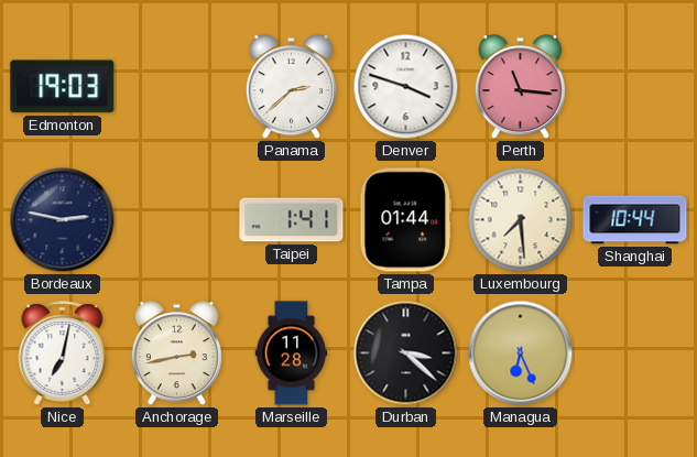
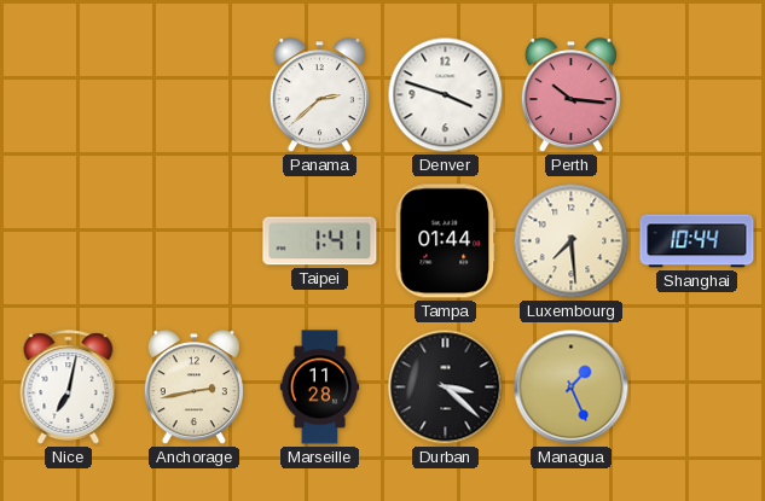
Edmonton: 19:03 -> none
Perth: 11:16 -> 10:16
Bordeaux: 2:47 -> none
Managua: 6:26 -> 1:26
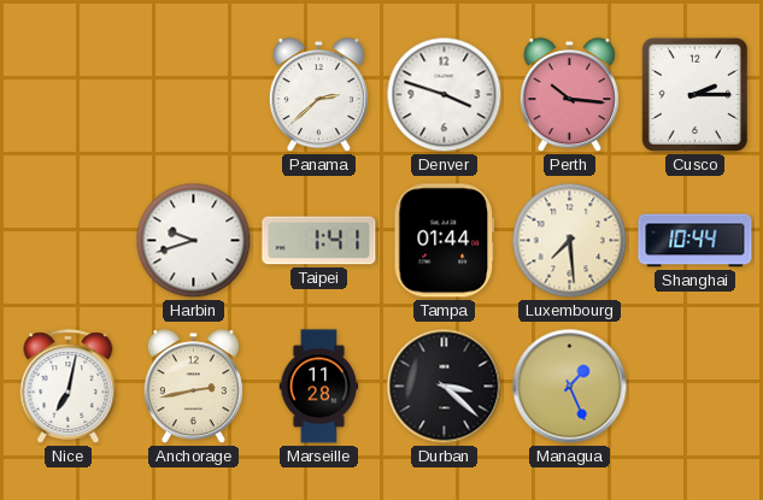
Cusco: none -> 2:15
Harbin: none -> 9:42
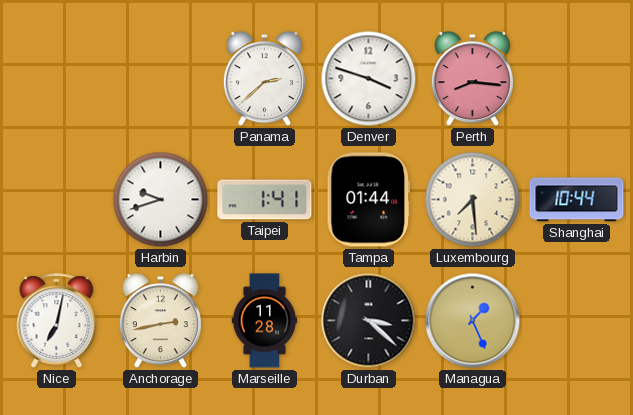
Perth: 10:16 -> 8:16
Cusco: 2:15 -> none
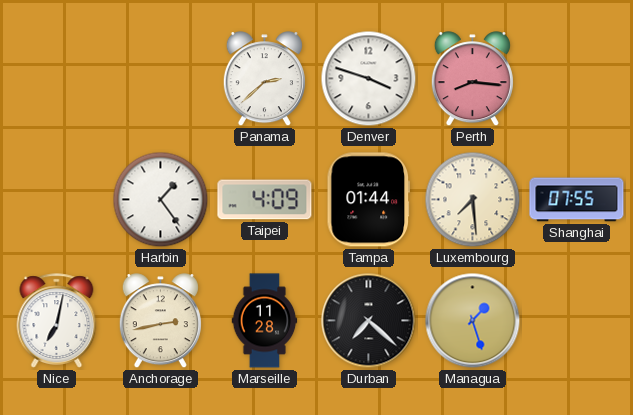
Harbin: 9:42 -> 1:24
Taipei: 1:41 -> 4:09
Shanghai: 10:44 -> 07:55
Durban: 3:22 -> 7:22
Managua: 1:26 -> 1:27
